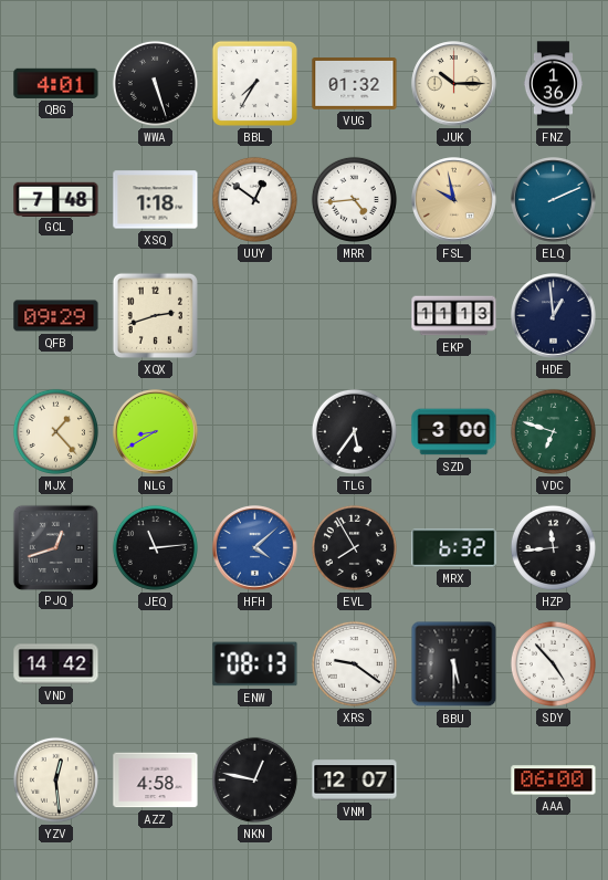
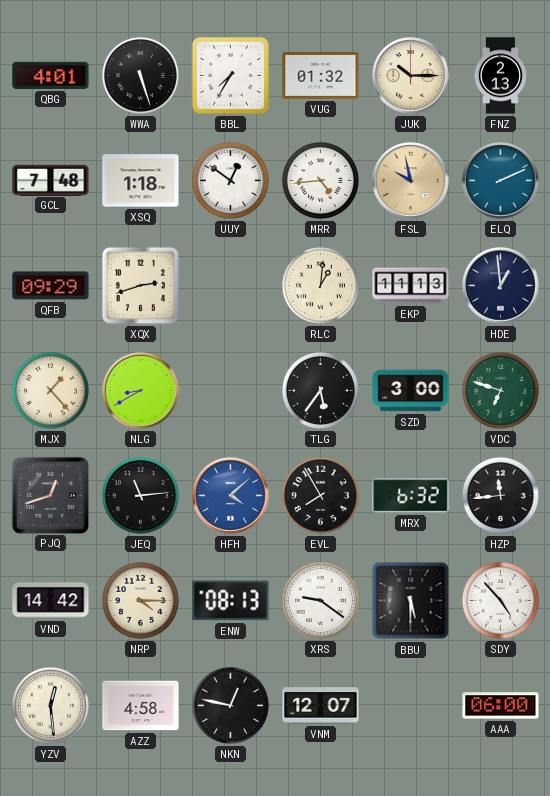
FNZ: 1:36 -> 2:13
RLC: none -> 1:01
NRP: none -> 4:15
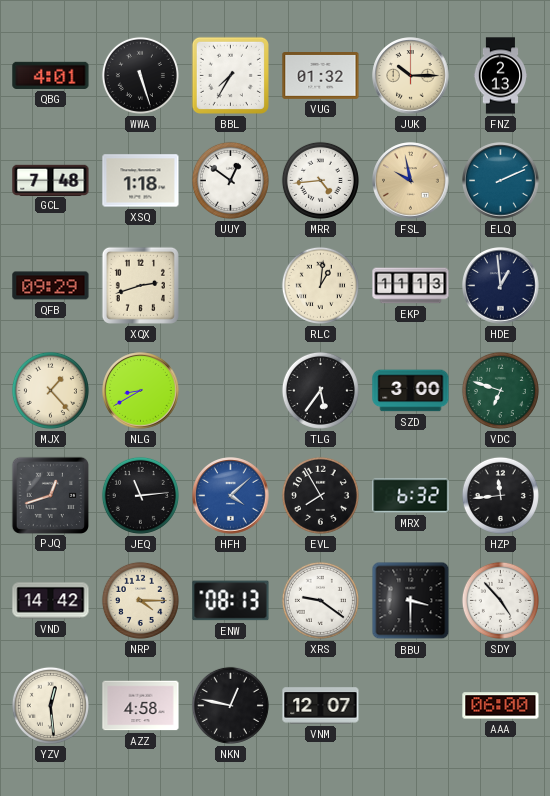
BBU: 5:30 -> 3:30
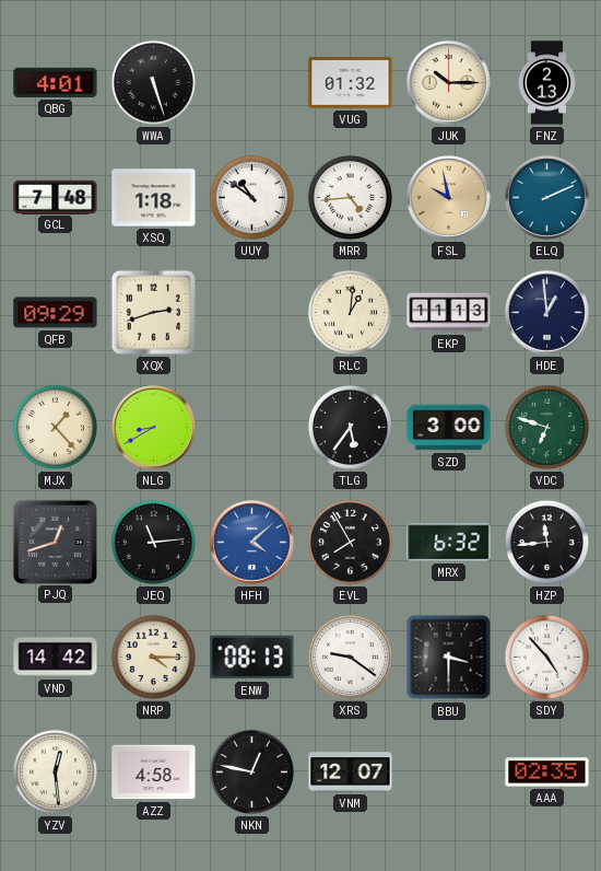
BBL: 7:35 -> none
UUY: 12:51 -> 10:51
AAA: 06:00 -> 02:35
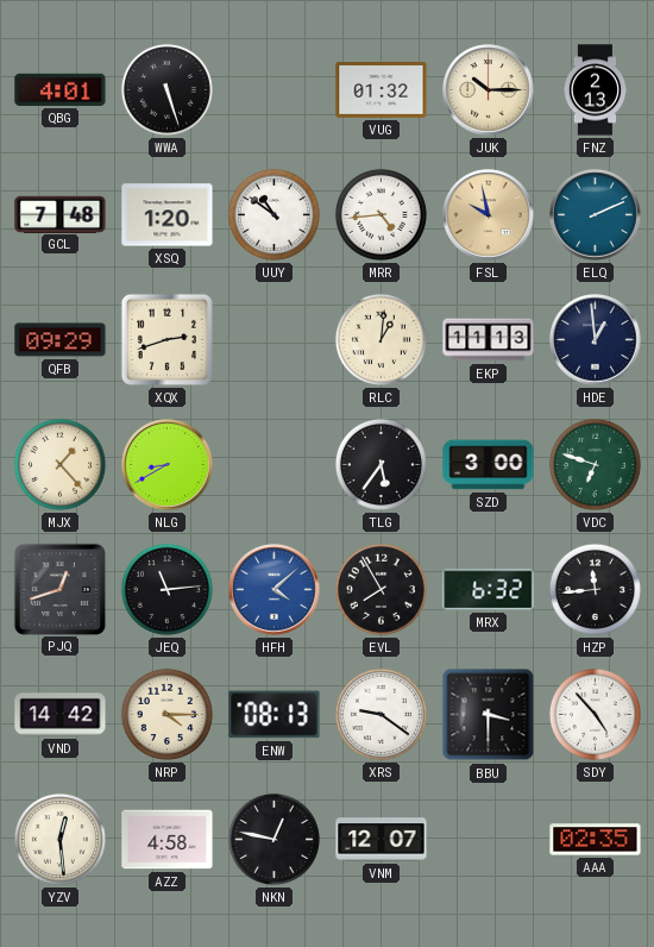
XSQ: 1:18 -> 1:20
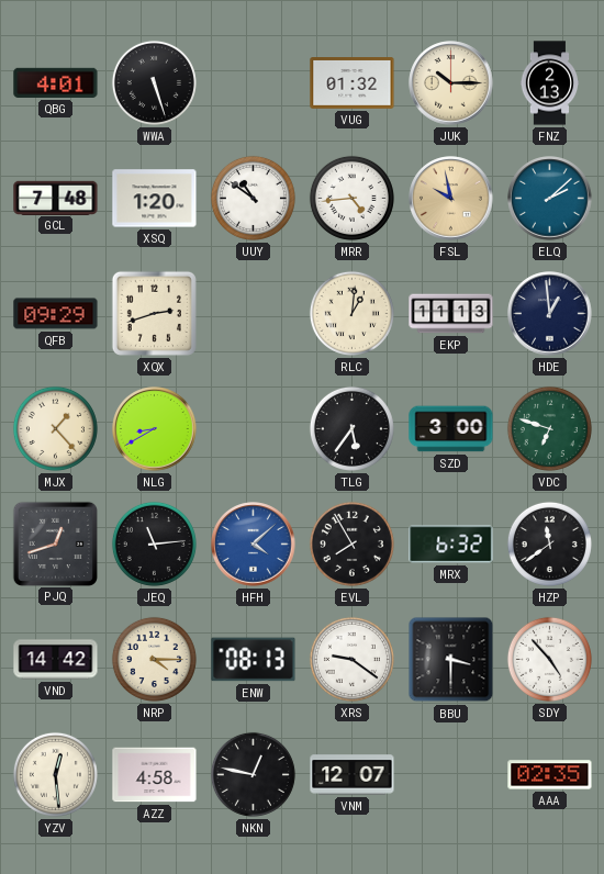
ELQ: 2:11 -> 2:08
HZP: 11:44 -> 11:39
